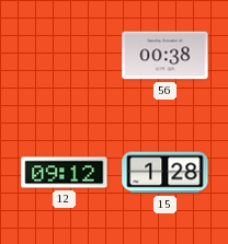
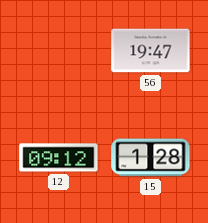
56: 00:38 -> 19:47
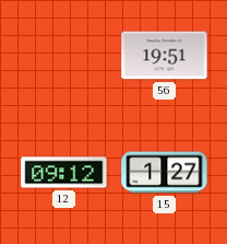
56: 19:47 -> 19:51
15: 1:28 -> 1:27
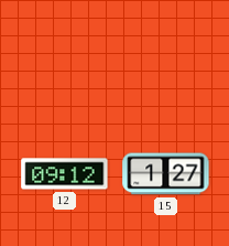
56: 19:51 -> none
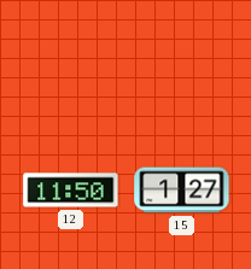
12: 09:12 -> 11:50
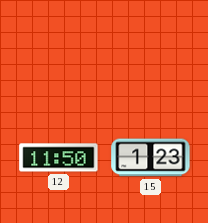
15: 1:27 -> 1:23
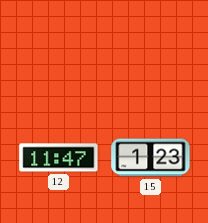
12: 11:50 -> 11:47
